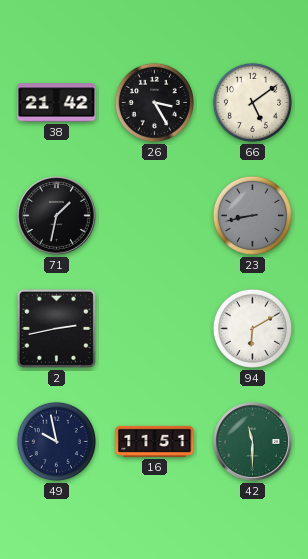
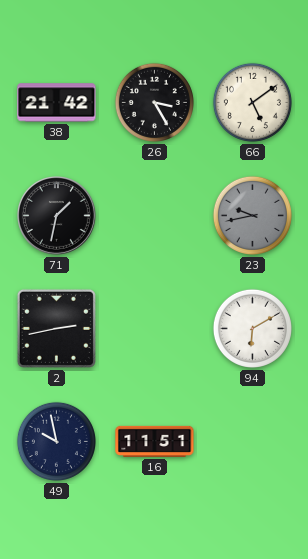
23: 8:43 -> 9:43
42: 11:30 -> none
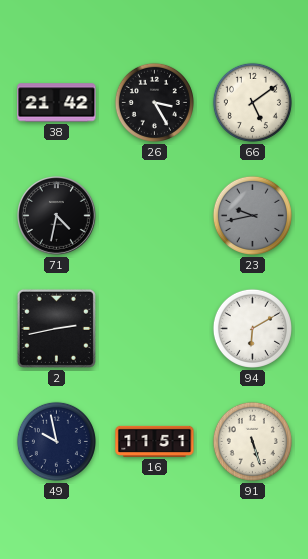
71: 1:32 -> 4:32
91: none -> 5:27
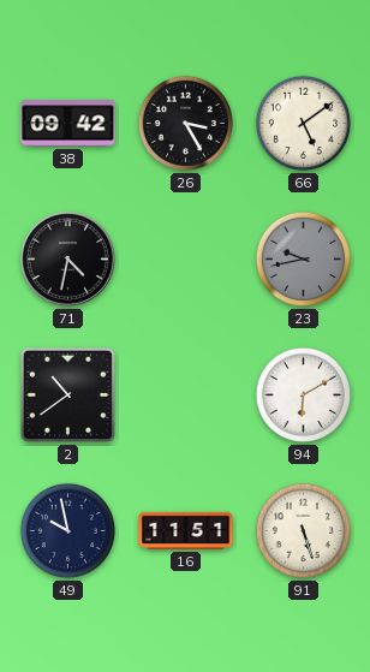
38: 21:42 -> 09:42
2: 2:43 -> 10:39
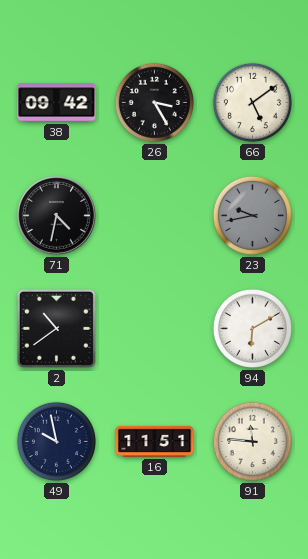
91: 5:27 -> 11:46
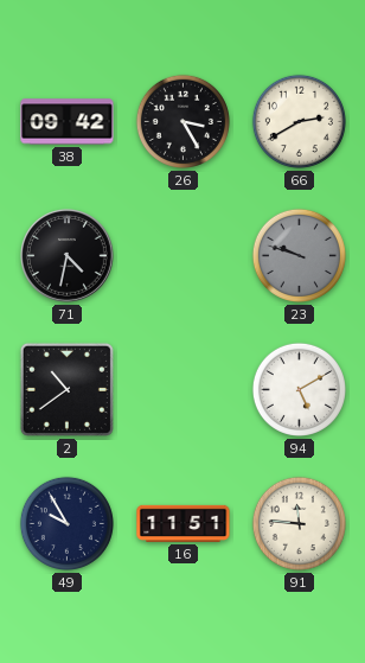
66: 5:09 -> 2:40
23: 9:43 -> 9:48
94: 6:10 -> 5:10
49: 9:58 -> 9:55
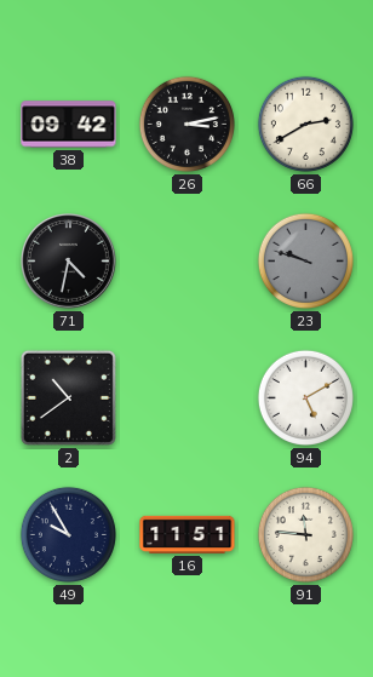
26: 3:25 -> 3:13
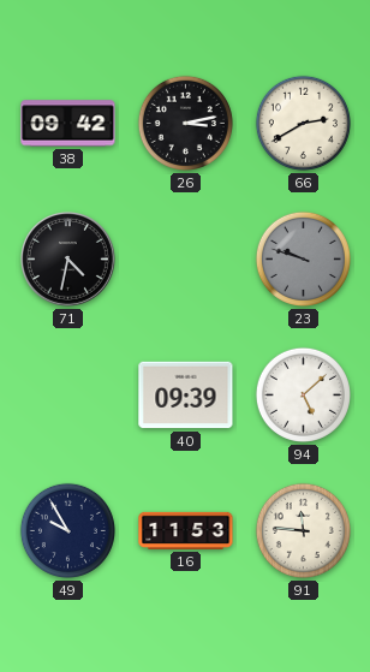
2: 10:39 -> none
40: none -> 09:39
94: 5:10 -> 5:08
16: 11:51 -> 11:53
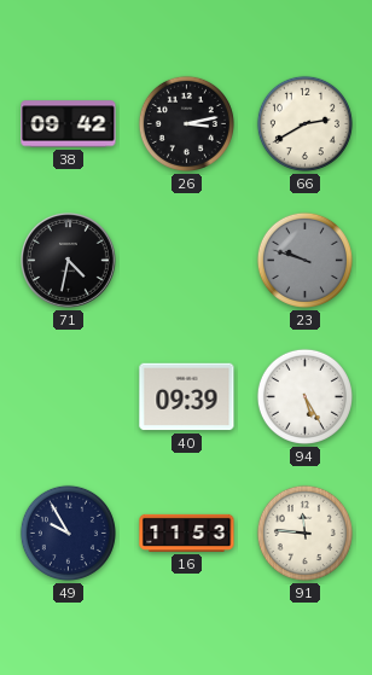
94: 5:08 -> 5:25
